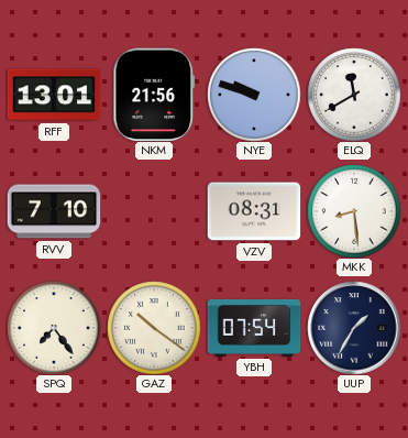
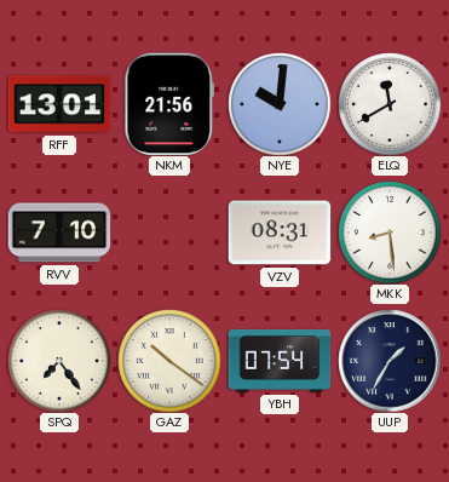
NYE: 9:48 -> 10:01
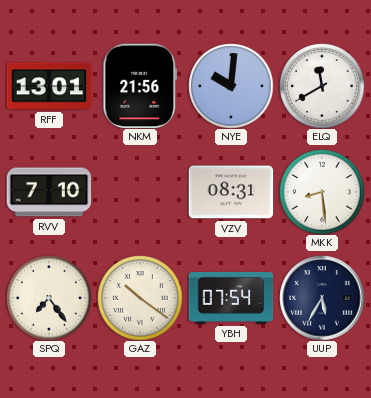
UUP: 1:35 -> 5:35
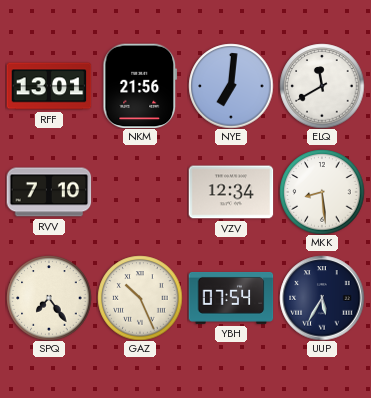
NYE: 10:01 -> 7:01
VZV: 08:31 -> 12:34
GAZ: 10:21 -> 10:26
